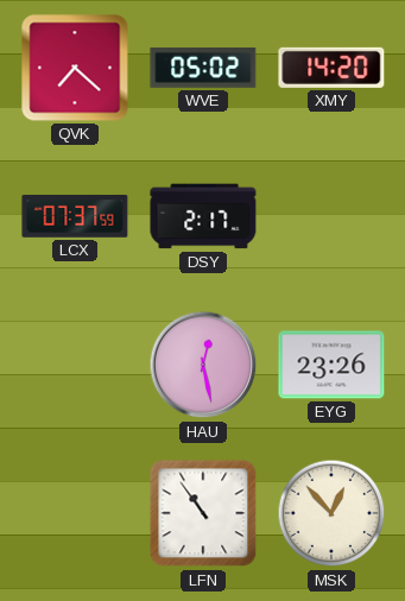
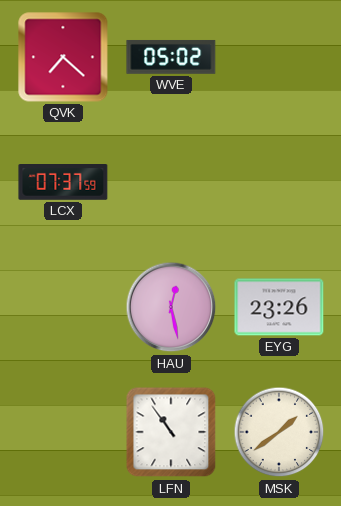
XMY: 14:20 -> none
DSY: 2:17 -> none
MSK: 12:53 -> 1:39
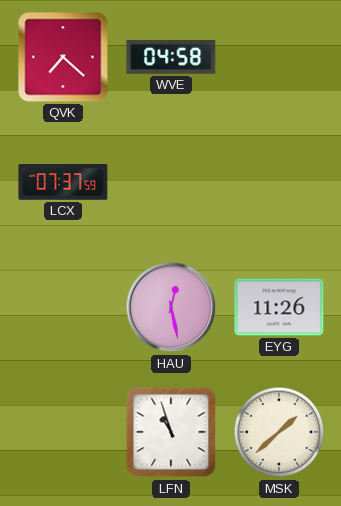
WVE: 05:02 -> 04:58
EYG: 23:26 -> 11:26
LFN: 10:54 -> 10:57
MSK: 1:39 -> 1:38
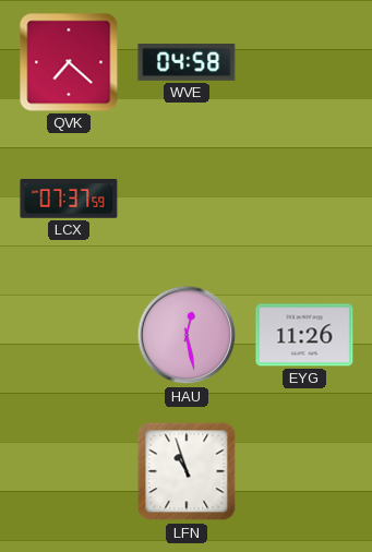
MSK: 1:38 -> none
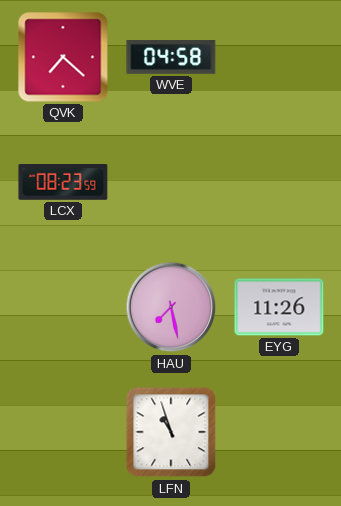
LCX: 07:37 -> 08:23
HAU: 12:28 -> 7:28
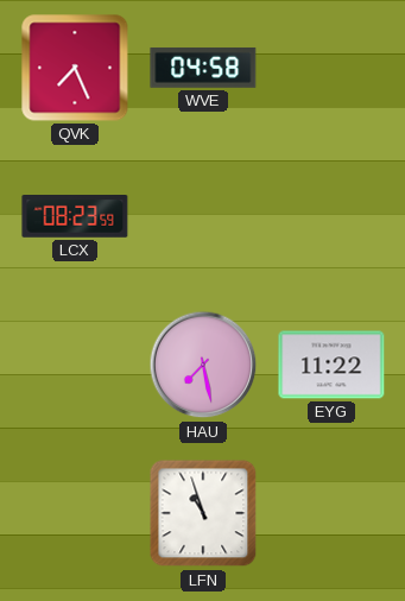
QVK: 7:22 -> 7:26
EYG: 11:26 -> 11:22
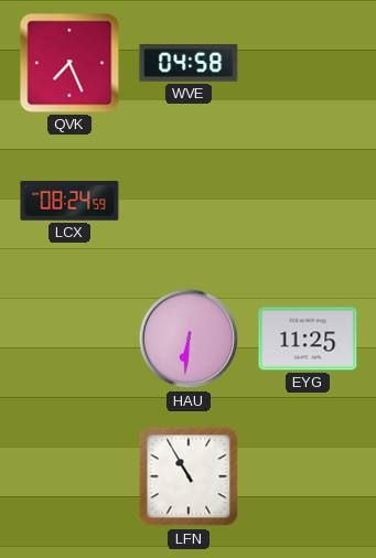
LCX: 08:23 -> 08:24
HAU: 7:28 -> 6:31
EYG: 11:22 -> 11:25
LFN: 10:57 -> 10:55
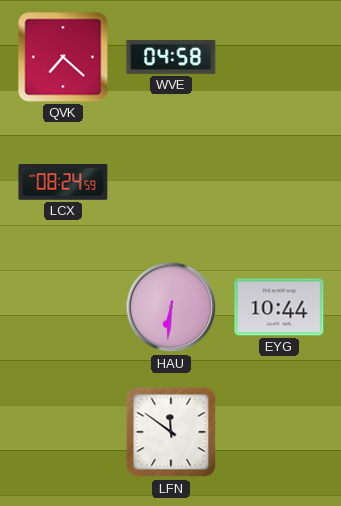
QVK: 7:26 -> 7:22
EYG: 11:25 -> 10:44
LFN: 10:55 -> 11:51
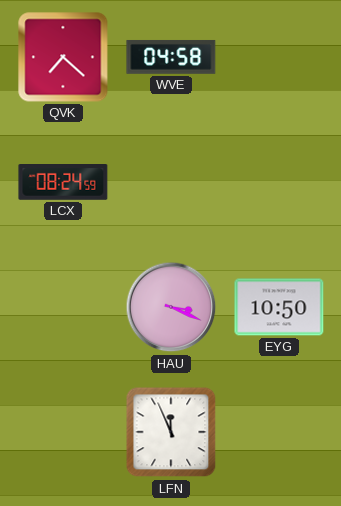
HAU: 6:31 -> 3:19
EYG: 10:44 -> 10:50
LFN: 11:51 -> 11:56
